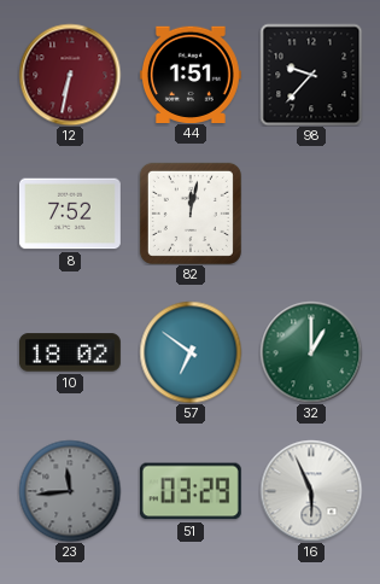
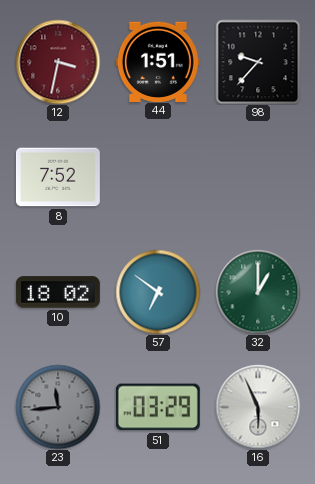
12: 6:32 -> 3:32
82: 12:02 -> none
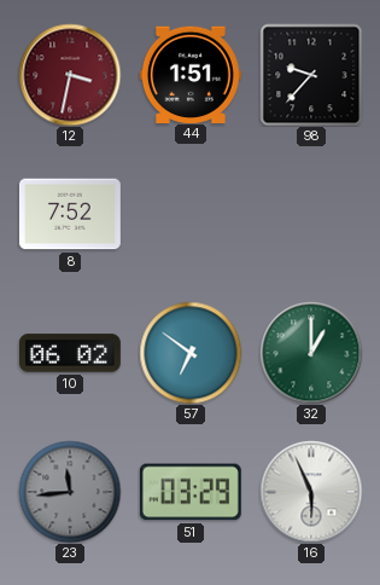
10: 18:02 -> 06:02
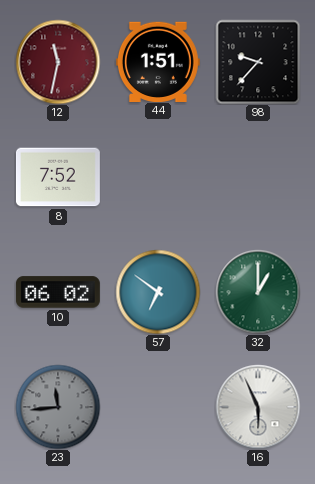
12: 3:32 -> 11:32
51: 03:29 -> none
